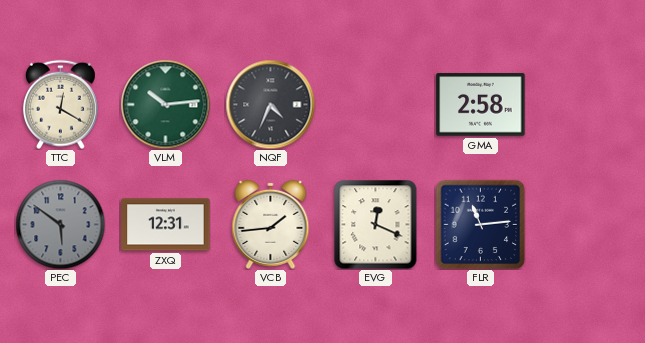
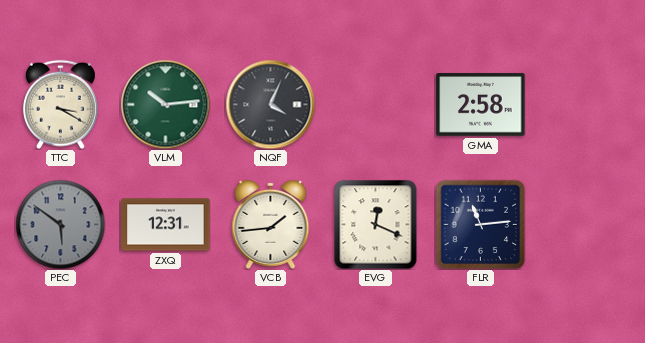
TTC: 12:20 -> 3:20
NQF: 4:34 -> 4:04
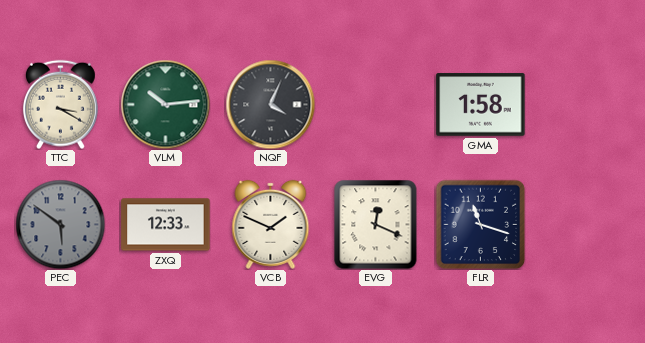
GMA: 2:58 -> 1:58
ZXQ: 12:31 -> 12:33
VCB: 1:44 -> 1:49
FLR: 11:14 -> 11:18
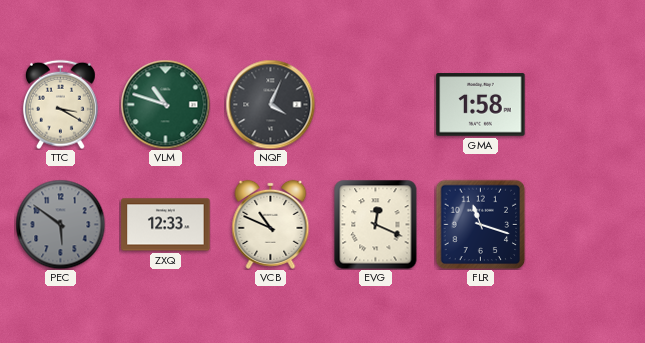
VLM: 10:14 -> 10:48
VCB: 1:49 -> 10:49
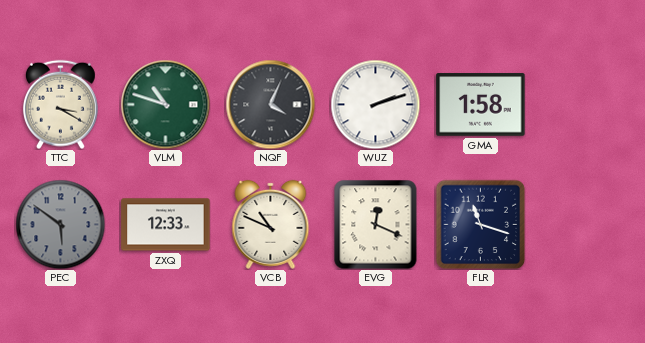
WUZ: none -> 2:12
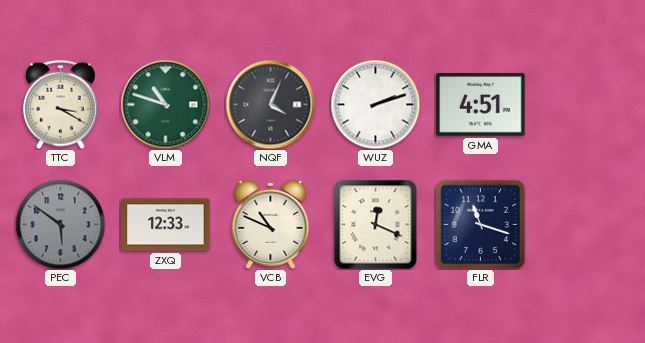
GMA: 1:58 -> 4:51
